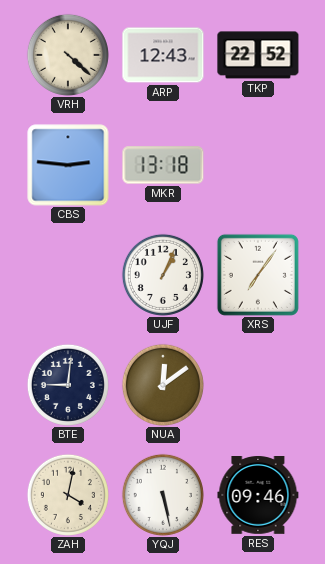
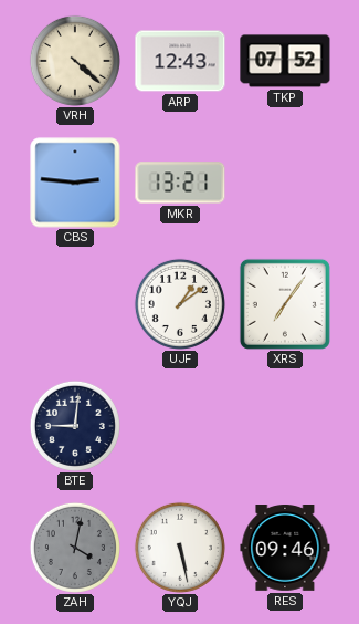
TKP: 22:52 -> 07:52
MKR: 13:18 -> 13:21
UJF: 1:04 -> 1:09
NUA: 12:09 -> none
ZAH dial: cream -> grey
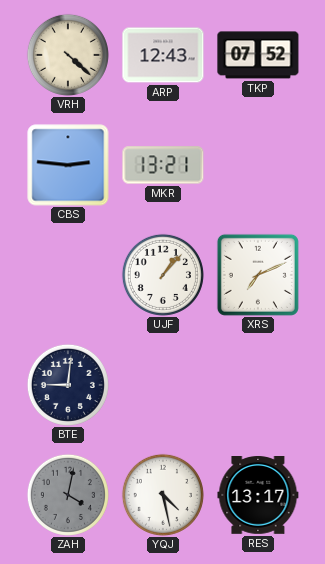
UJF: 1:09 -> 1:07
XRS: 7:06 -> 7:11
YQJ: 5:28 -> 4:28
RES: 09:46 -> 13:17
